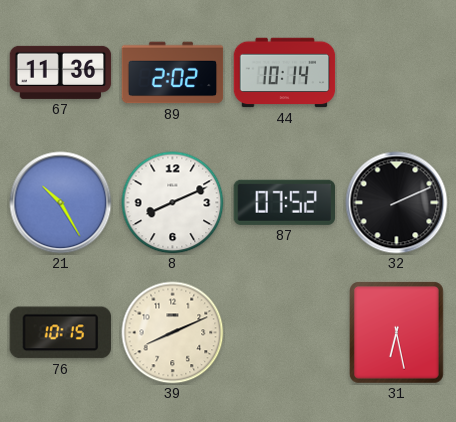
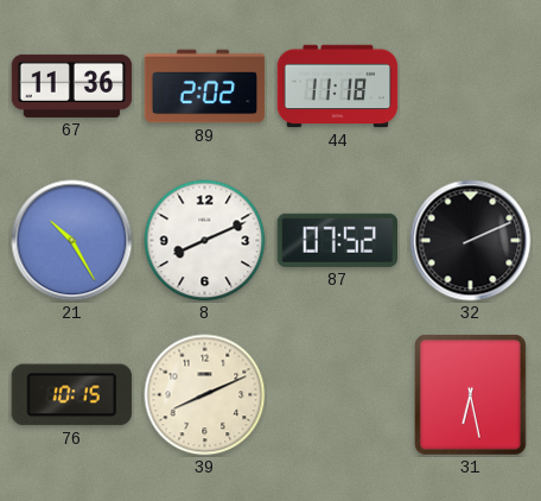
44: 10:14 -> 11:18
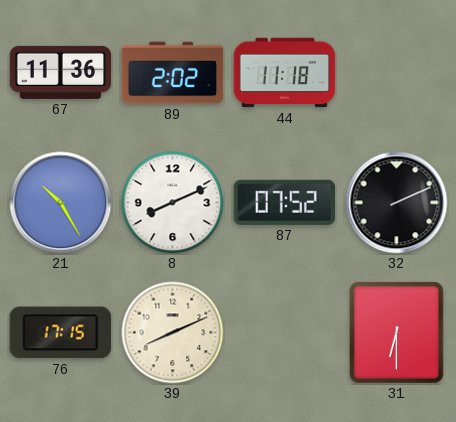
76: 10:15 -> 17:15
31: 6:28 -> 6:30
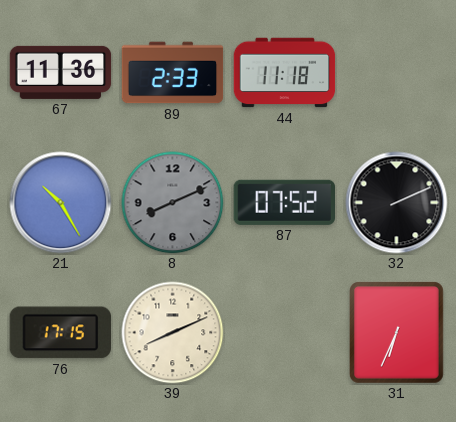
89: 2:02 -> 2:33
8 dial: white -> grey
31: 6:30 -> 6:34
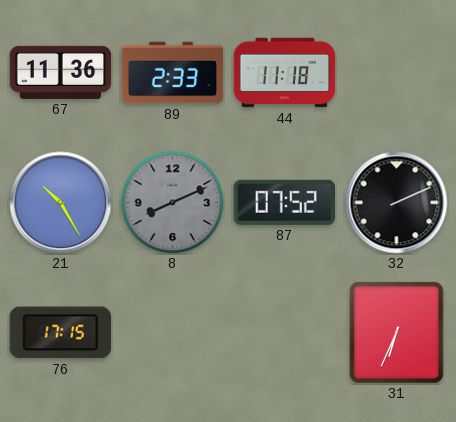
39: 8:11 -> none
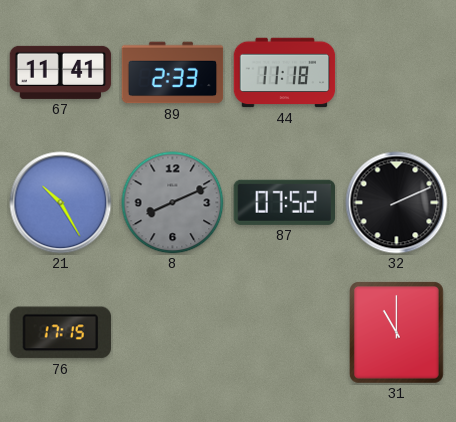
67: 11:36 -> 11:41
31: 6:34 -> 11:00
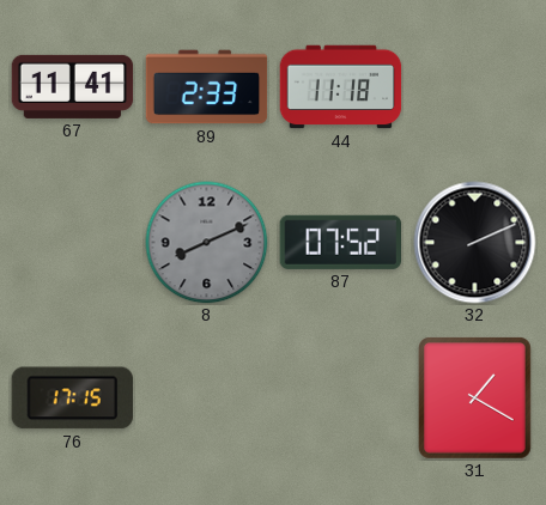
21: 10:25 -> none
31: 11:00 -> 1:20
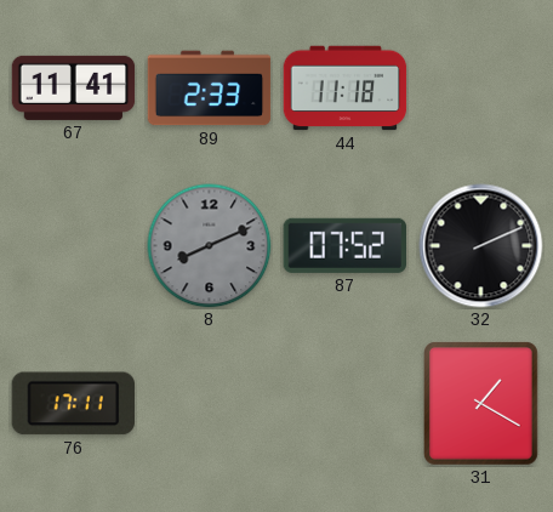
76: 17:15 -> 17:11
